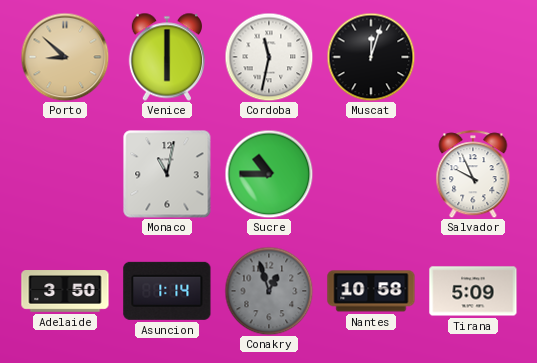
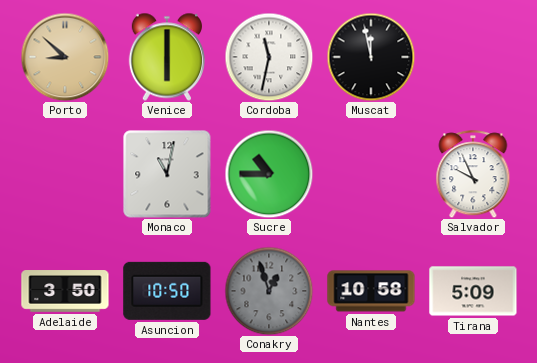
Muscat: 12:03 -> 11:58
Asuncion: 1:14 -> 10:50
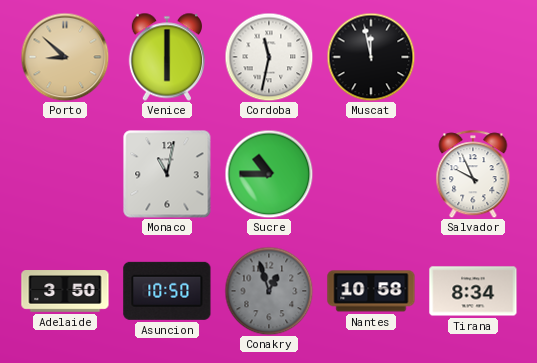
Tirana: 5:09 -> 8:34
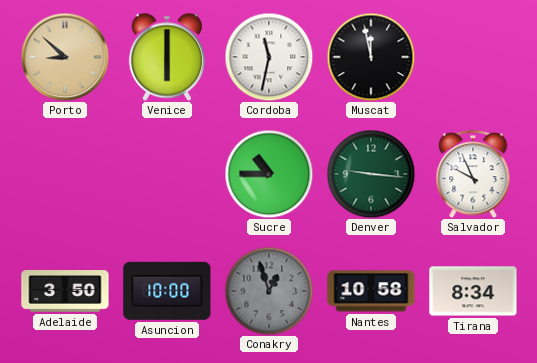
Monaco: 11:02 -> none
Denver: none -> 9:16
Asuncion: 10:50 -> 10:00
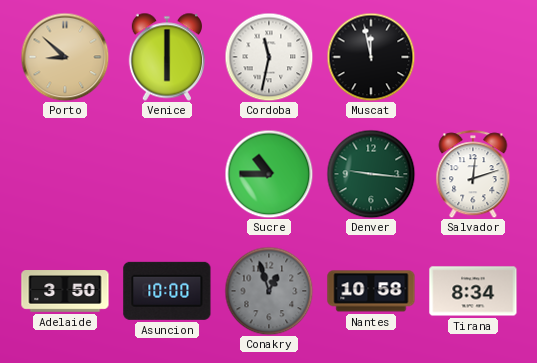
Salvador: 9:56 -> 12:12
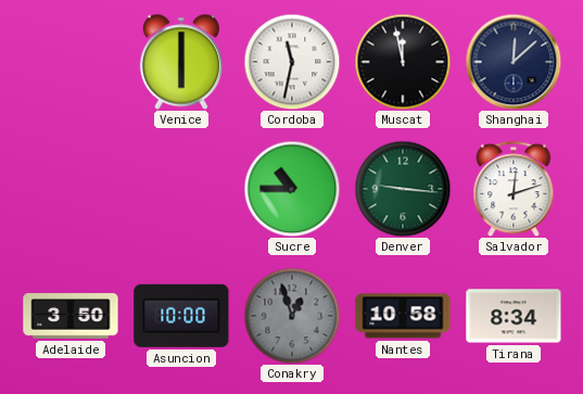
Porto: 8:52 -> none
Shanghai: none -> 12:08
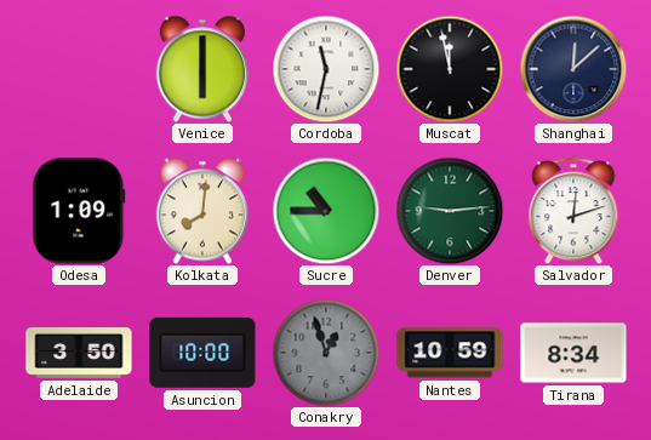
Odesa: none -> 1:09
Kolkata: none -> 8:01
Denver: 9:16 -> 9:14
Nantes: 10:58 -> 10:59
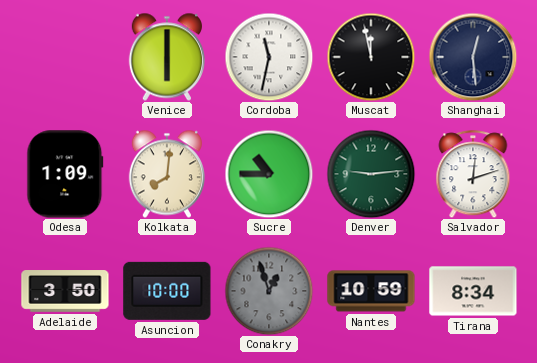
Shanghai: 12:08 -> 12:29
